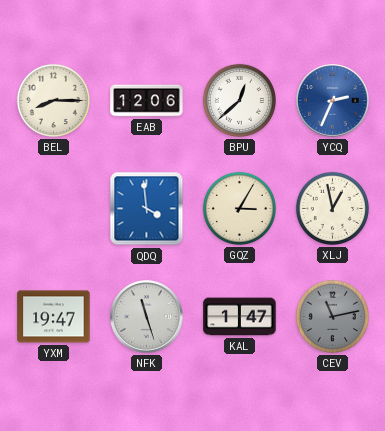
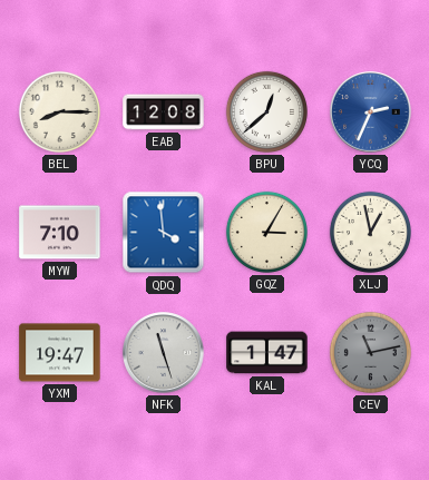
EAB: 12:06 -> 12:08
MYW: none -> 7:10
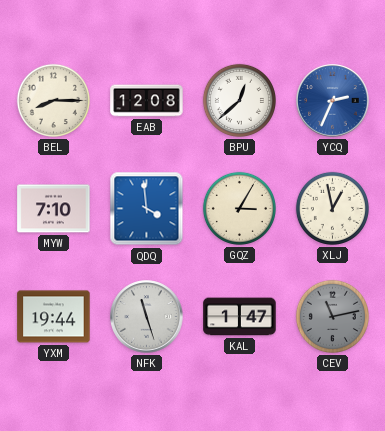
YXM: 19:47 -> 19:44
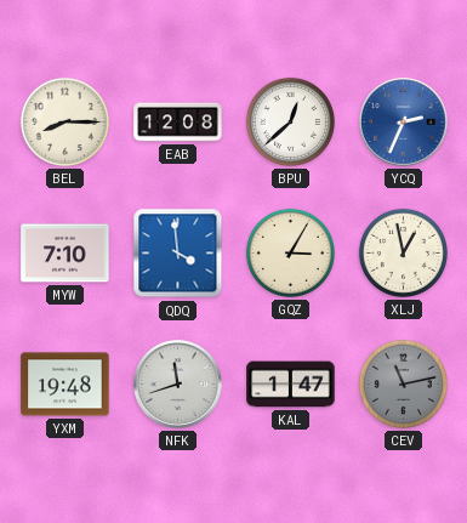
YXM: 19:44 -> 19:48
NFK: 11:27 -> 11:42
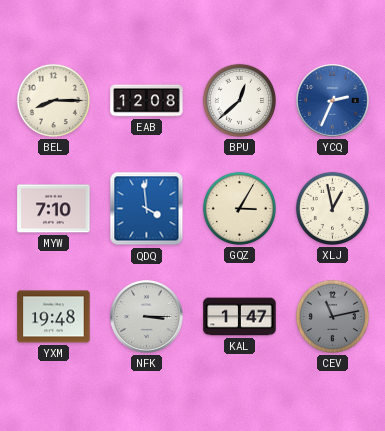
NFK: 11:42 -> 3:15
